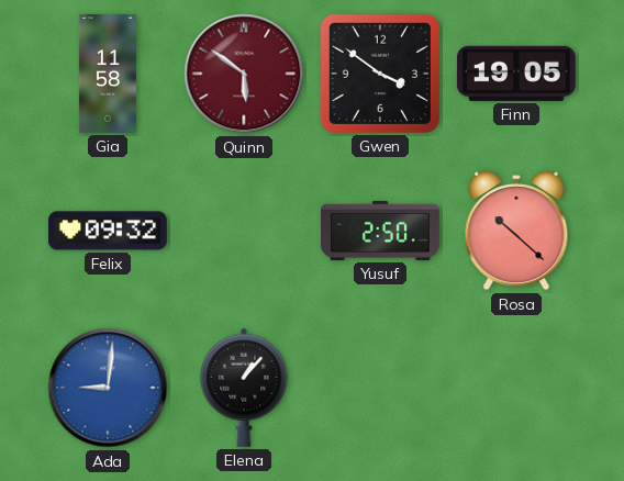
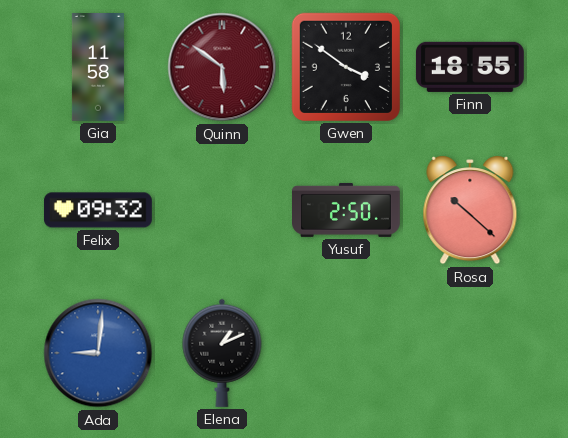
Finn: 19:05 -> 18:55
Elena: 1:07 -> 1:11
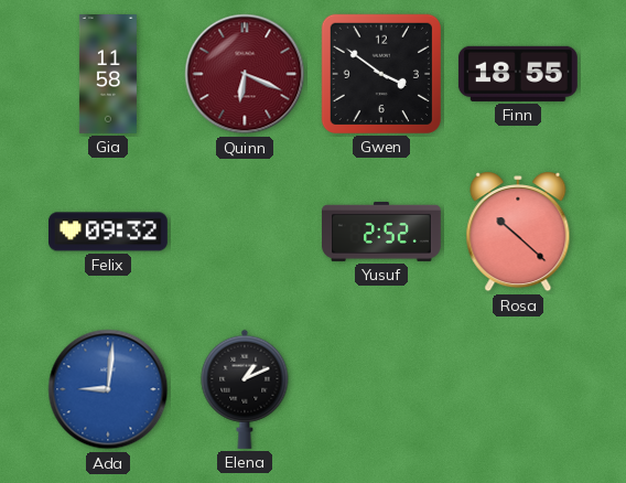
Quinn: 5:51 -> 6:19
Yusuf: 2:50 -> 2:52
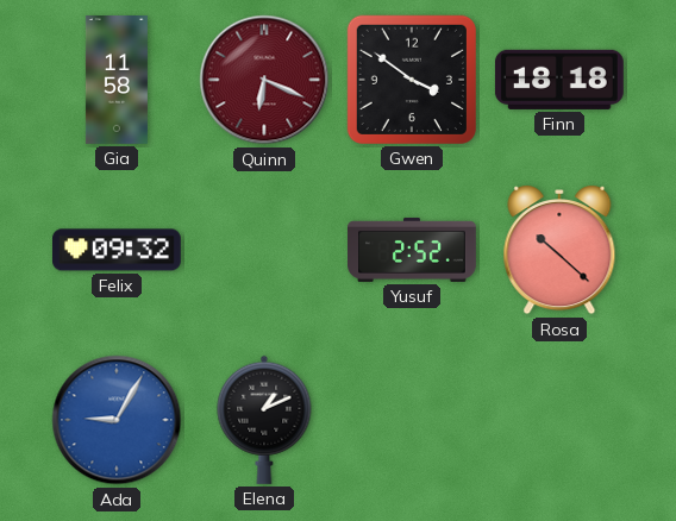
Finn: 18:55 -> 18:18
Ada: 9:01 -> 9:05
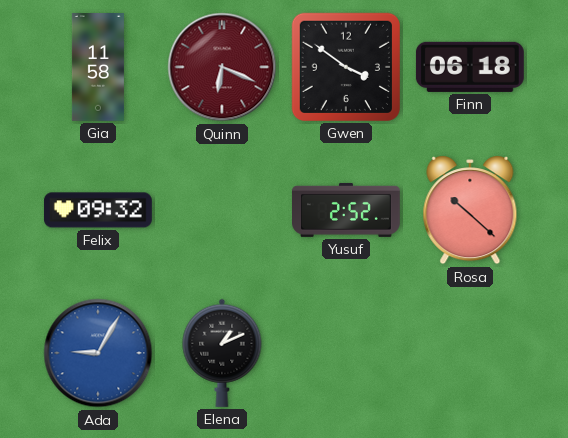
Finn: 18:18 -> 06:18
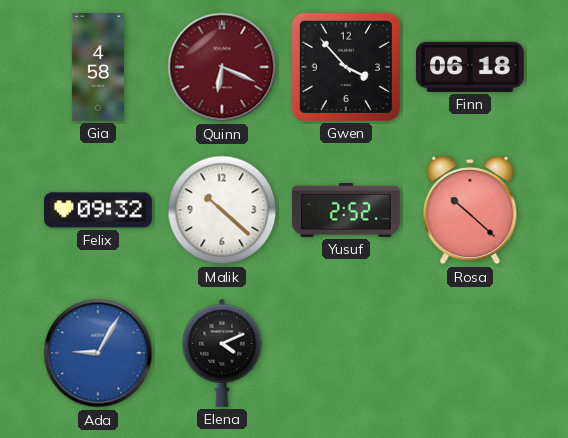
Gia: 11:58 -> 4:58
Gwen: 3:51 -> 3:53
Malik: none -> 10:22
Elena: 1:11 -> 4:11
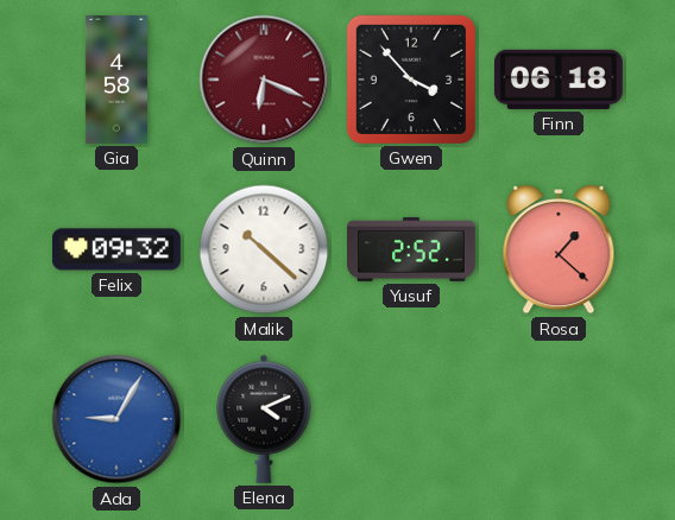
Rosa: 10:22 -> 1:22
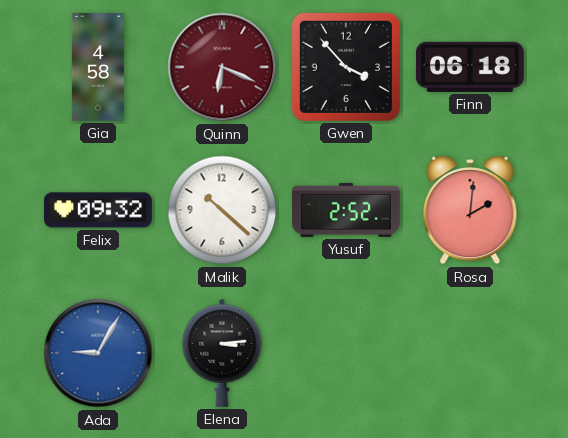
Rosa: 1:22 -> 2:01
Elena: 4:11 -> 3:14
